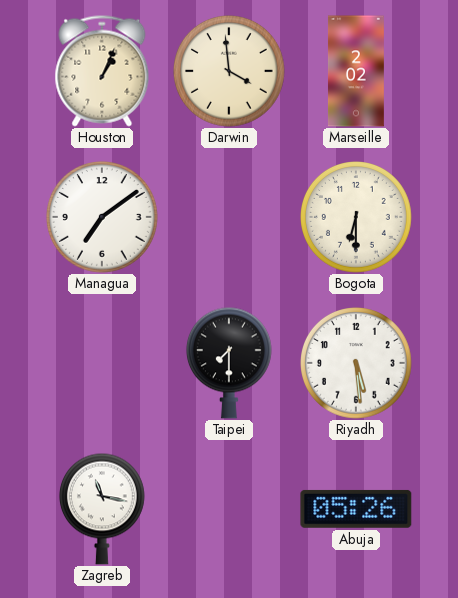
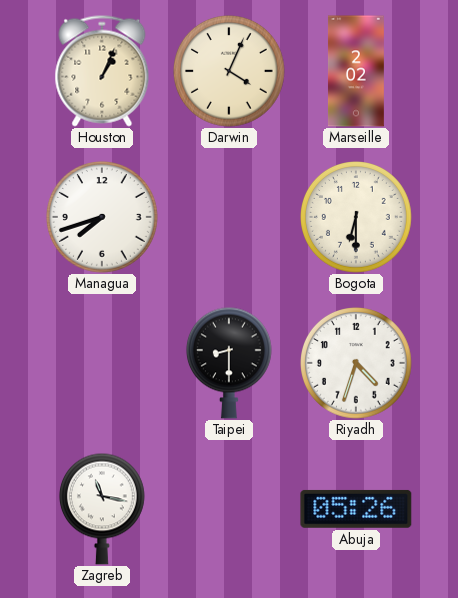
Darwin: 3:59 -> 4:04
Managua: 7:09 -> 7:42
Taipei: 7:30 -> 8:30
Riyadh: 5:29 -> 4:33
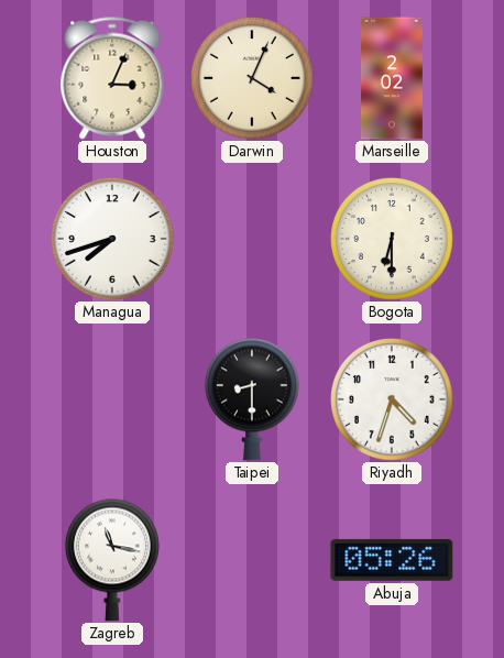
Houston: 1:04 -> 3:04
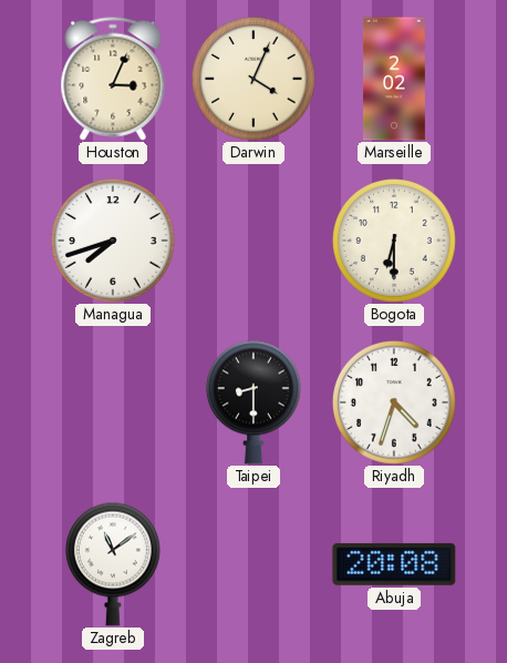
Zagreb: 11:17 -> 11:09
Abuja: 05:26 -> 20:08
